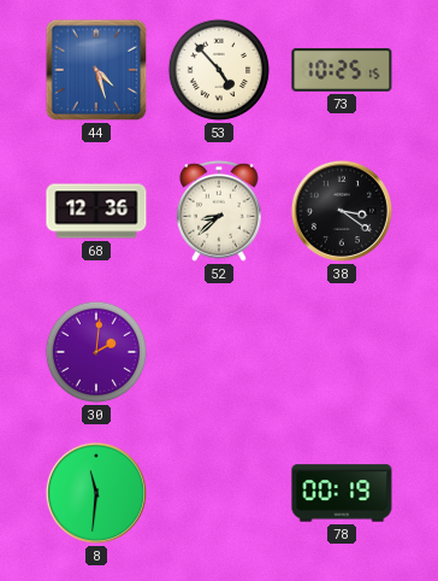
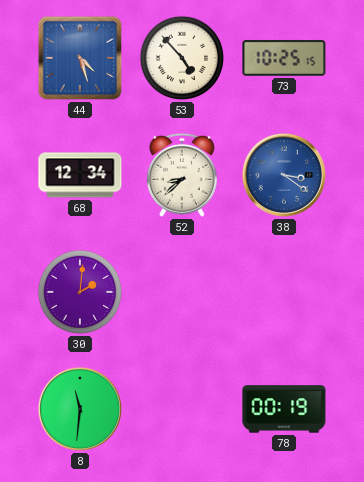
68: 12:36 -> 12:34
38 dial: black -> blue
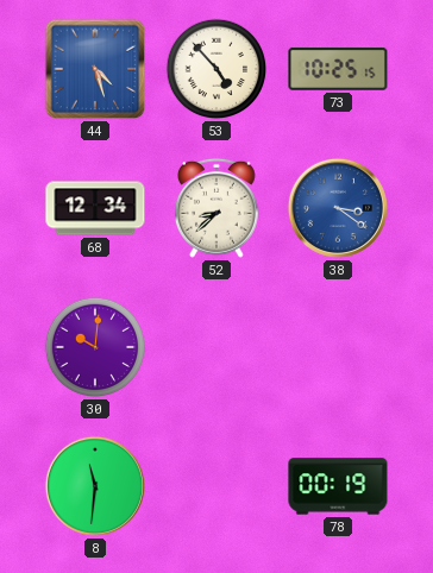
30: 2:01 -> 10:01
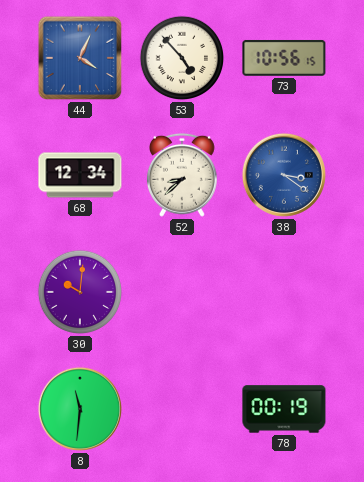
44: 4:27 -> 4:04
73: 10:25 -> 10:56
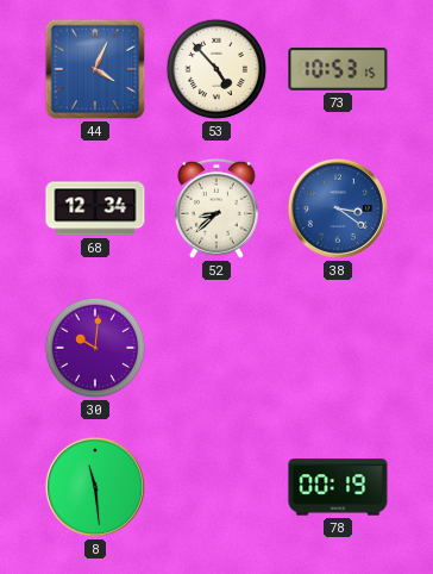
73: 10:56 -> 10:53
8: 11:31 -> 11:29
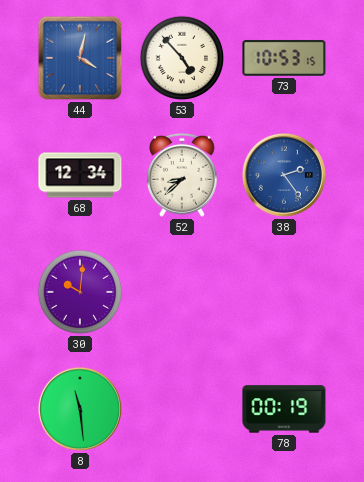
44: 4:04 -> 4:02
38: 3:21 -> 2:24
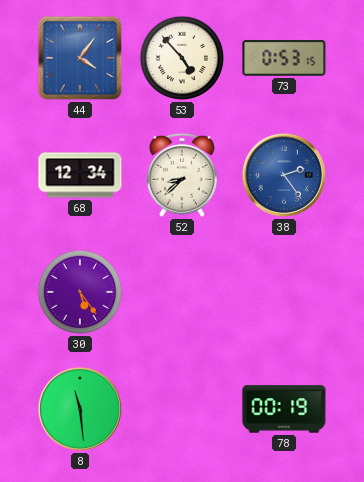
44: 4:02 -> 4:06
73: 10:53 -> 0:53
30: 10:01 -> 5:24
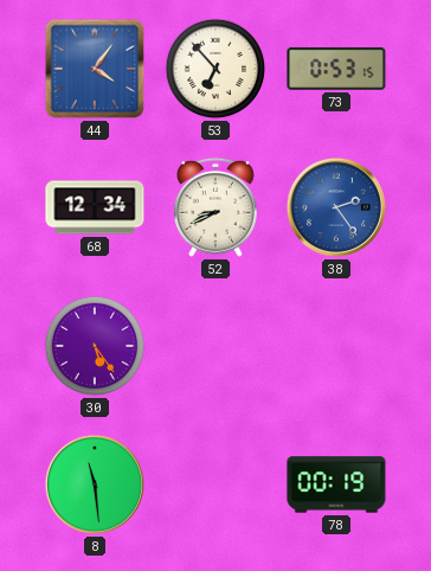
53: 4:53 -> 6:53
52: 8:38 -> 8:41
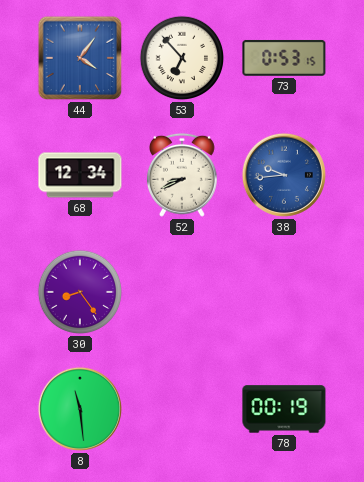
38: 2:24 -> 9:44
30: 5:24 -> 8:24
